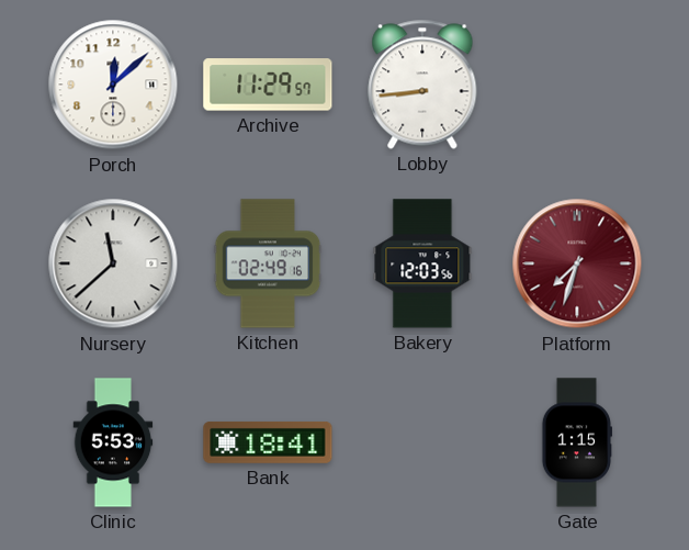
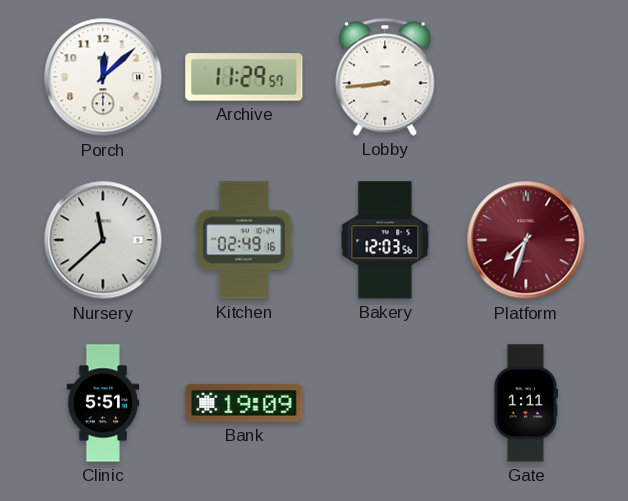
Clinic: 5:53 -> 5:51
Bank: 18:41 -> 19:09
Gate: 1:15 -> 1:11
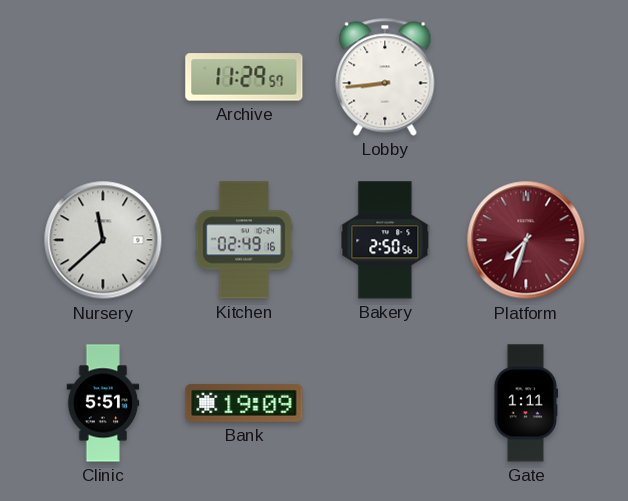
Porch: 12:08 -> none
Bakery: 12:03 -> 2:50
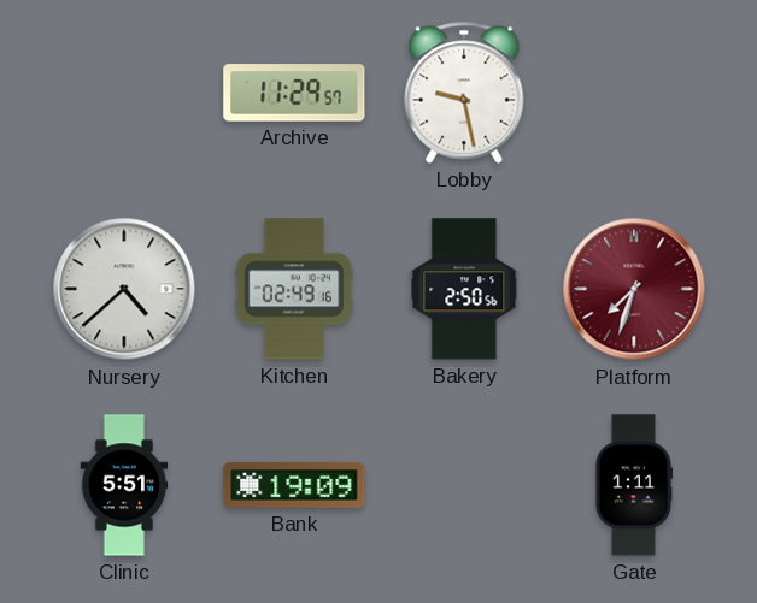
Lobby: 8:44 -> 9:28
Nursery: 11:38 -> 4:38
